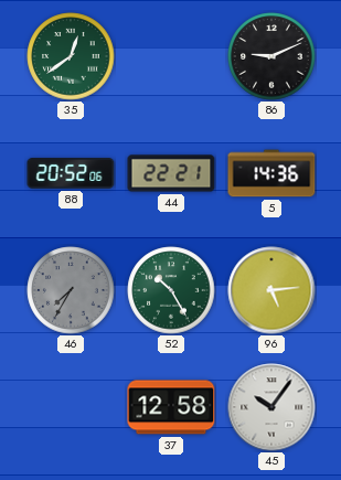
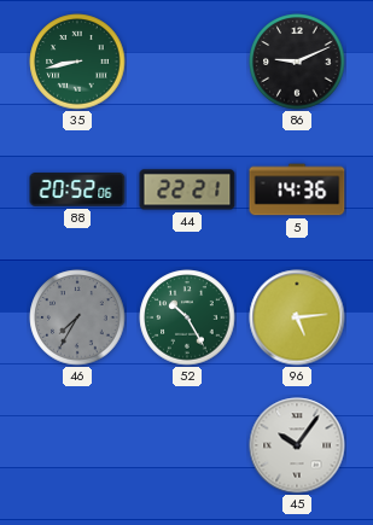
35: 12:39 -> 8:43
37: 12:58 -> none
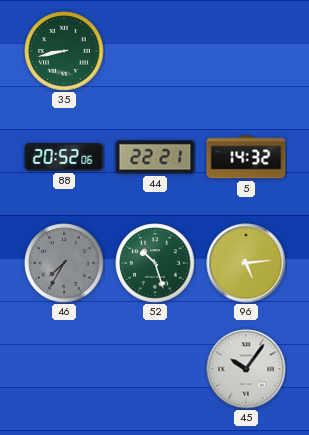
86: 9:11 -> none
5: 14:36 -> 14:32
52: 10:25 -> 10:27
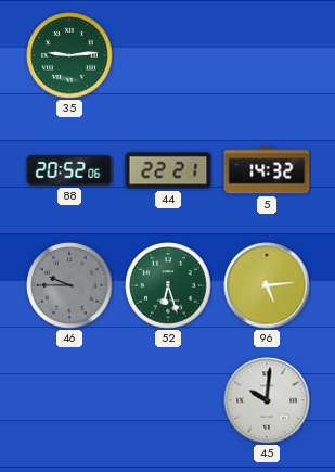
35: 8:43 -> 9:14
46: 7:35 -> 9:45
52: 10:27 -> 6:27
45: 10:06 -> 10:01
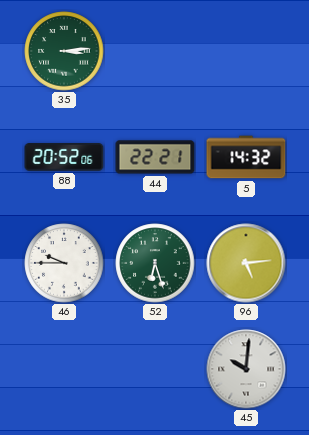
35: 9:14 -> 3:14
46 dial: grey -> white
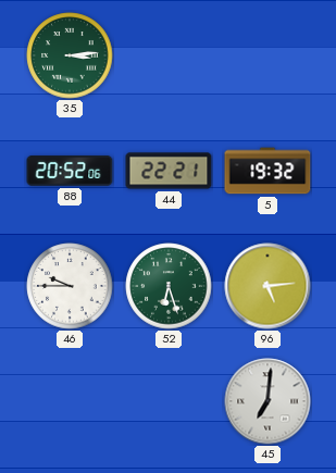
5: 14:32 -> 19:32
45: 10:01 -> 7:01
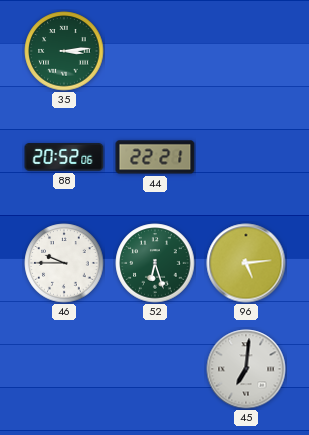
5: 19:32 -> none
